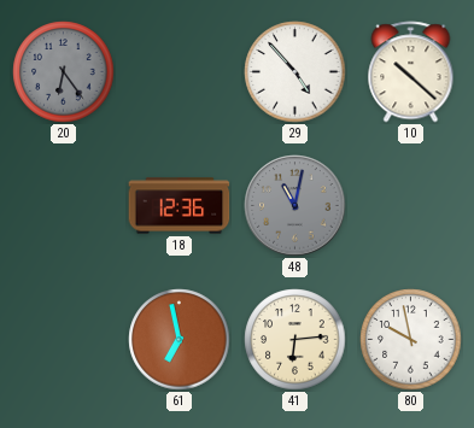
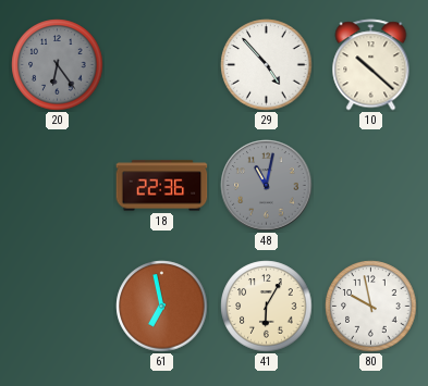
18: 12:36 -> 22:36
41: 6:14 -> 6:05
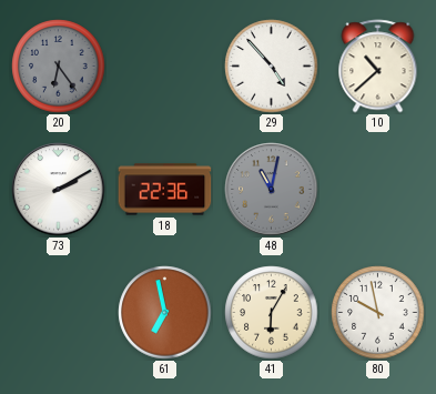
10: 10:22 -> 10:38
73: none -> 2:10
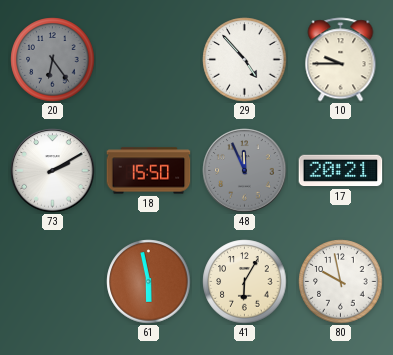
10: 10:38 -> 9:45
18: 22:36 -> 15:50
48: 11:02 -> 11:56
17: none -> 20:21
61: 6:58 -> 5:58
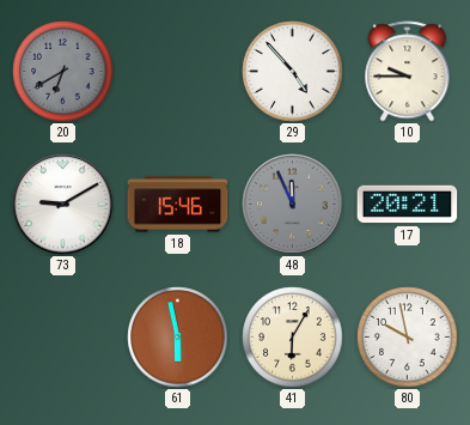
20: 6:24 -> 6:40
73: 2:10 -> 9:10
18: 15:50 -> 15:46
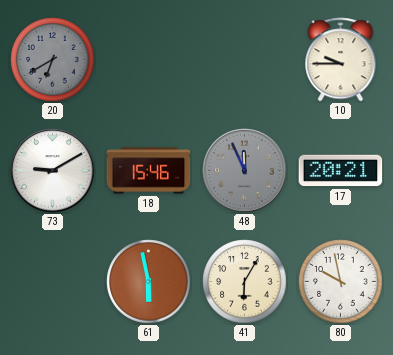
29: 4:53 -> none
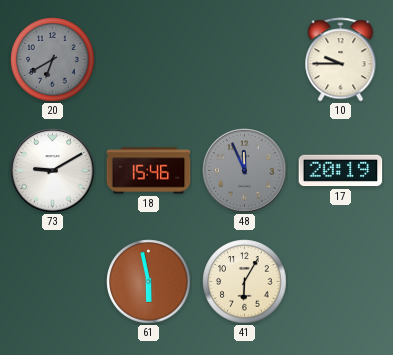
17: 20:21 -> 20:19
80: 9:58 -> none
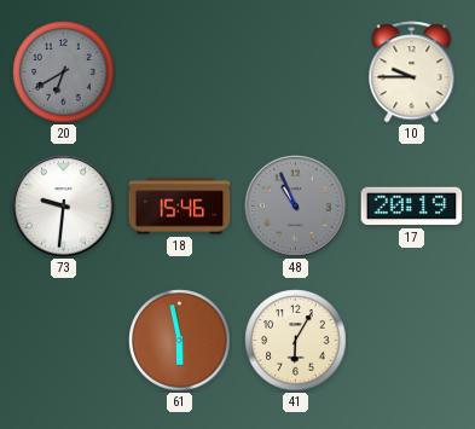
73: 9:10 -> 9:31
48: 11:56 -> 10:56
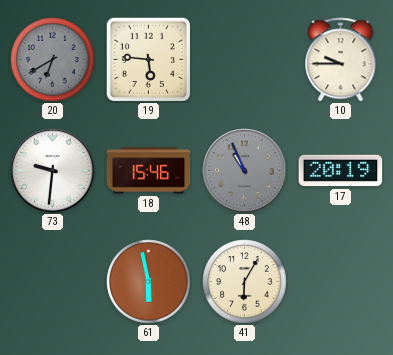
19: none -> 5:46
